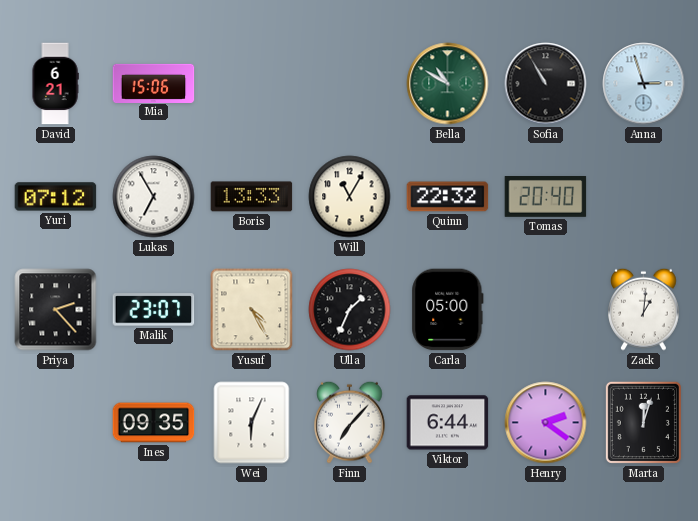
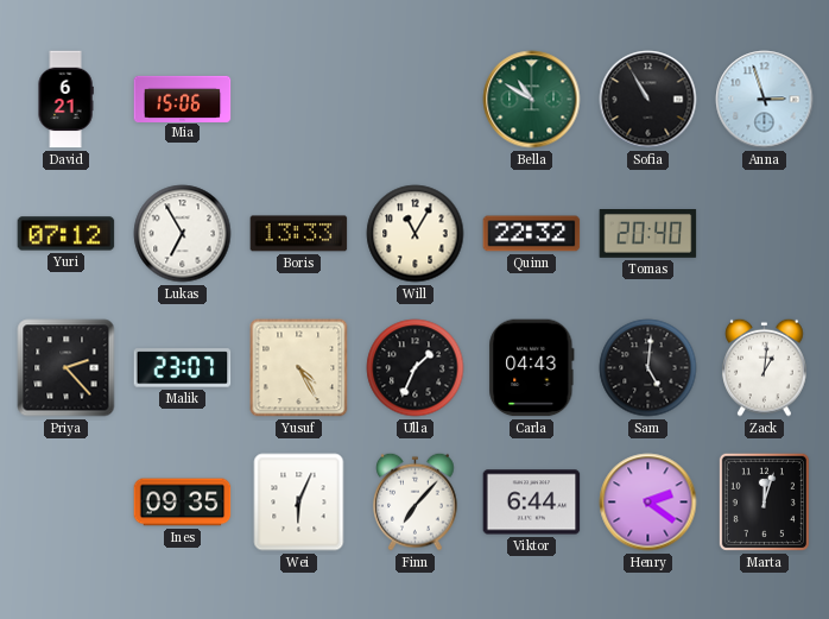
Carla: 05:00 -> 04:43
Sam: none -> 5:01
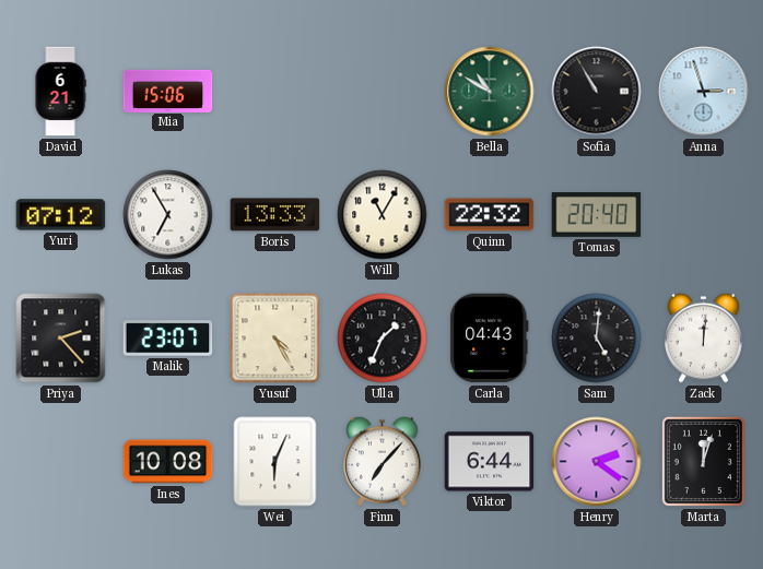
Zack: 1:01 -> 12:01
Ines: 09:35 -> 10:08
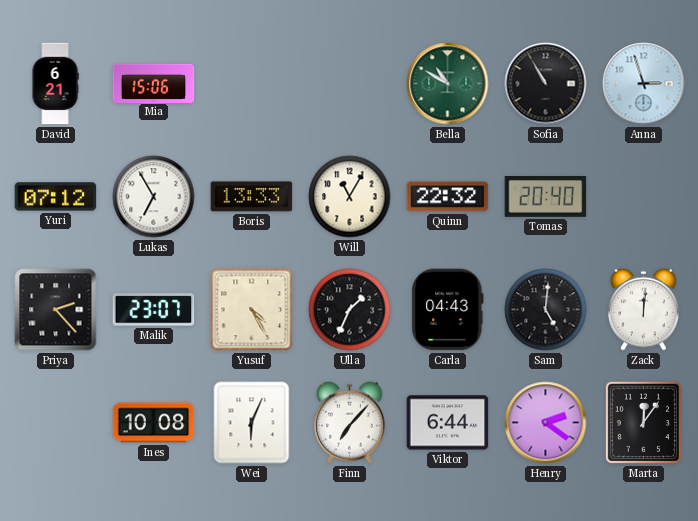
Marta: 12:03 -> 12:06
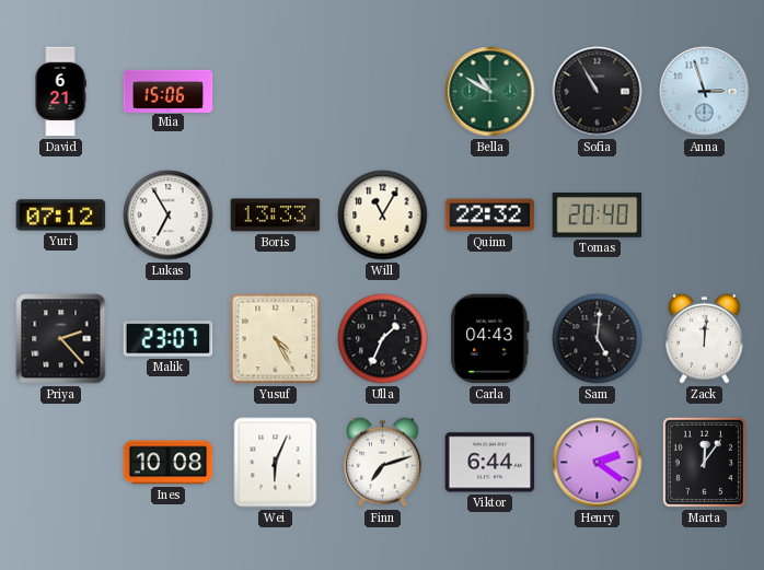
Finn: 7:07 -> 7:12
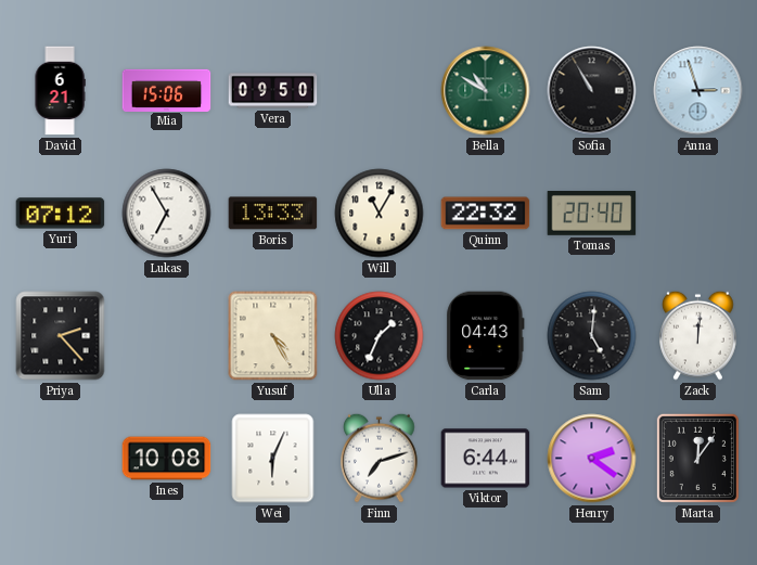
Vera: none -> 09:50
Malik: 23:07 -> none
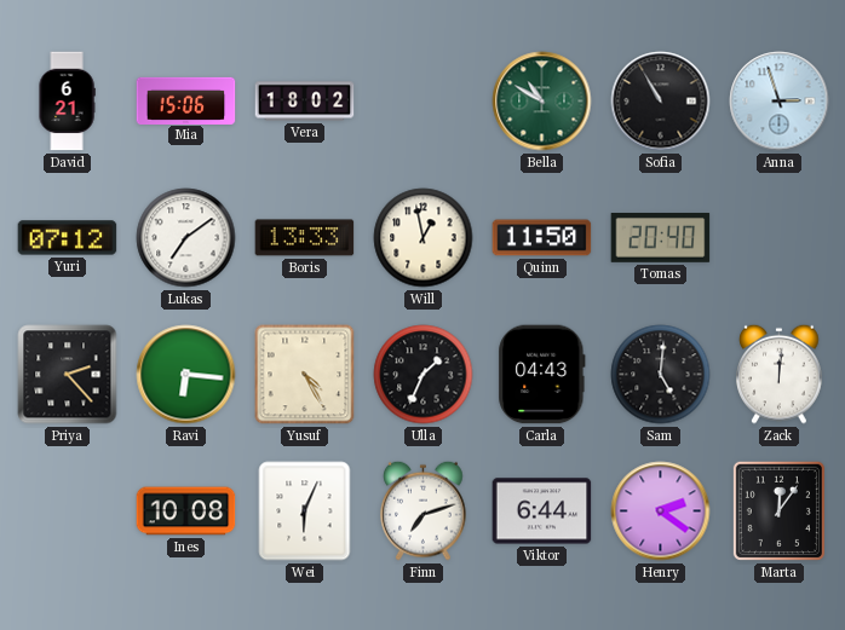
Vera: 09:50 -> 18:02
Lukas: 6:55 -> 7:09
Will: 11:05 -> 12:58
Quinn: 22:32 -> 11:50
Ravi: none -> 6:16
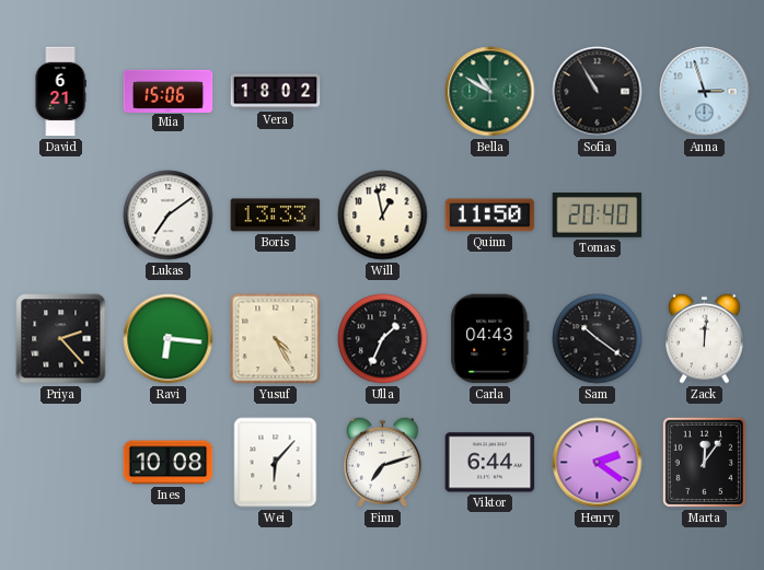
Yuri: 07:12 -> none
Sam: 5:01 -> 10:21
Wei: 6:04 -> 6:07
